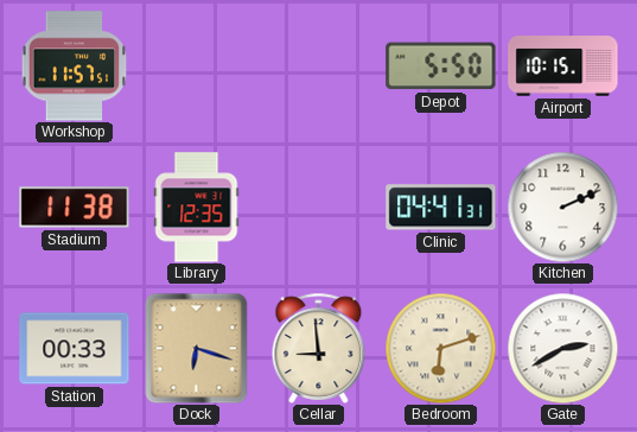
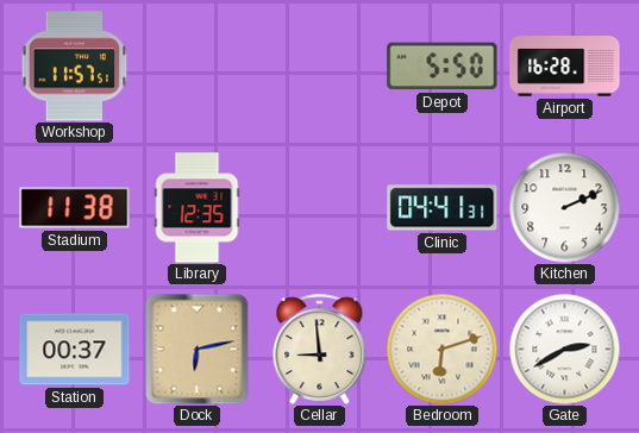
Airport: 10:15 -> 16:28
Station: 00:33 -> 00:37
Dock: 6:18 -> 6:13
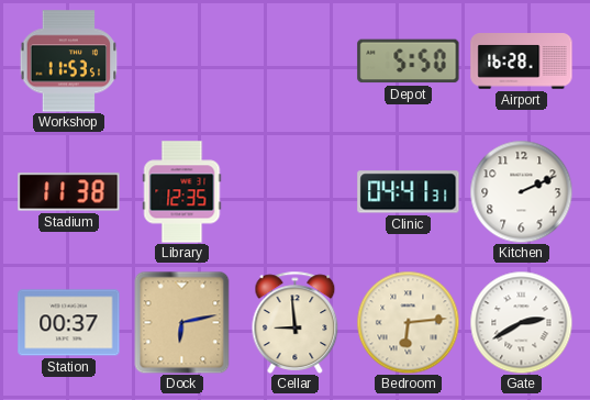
Workshop: 11:57 -> 11:53
Bedroom: 6:12 -> 6:14
